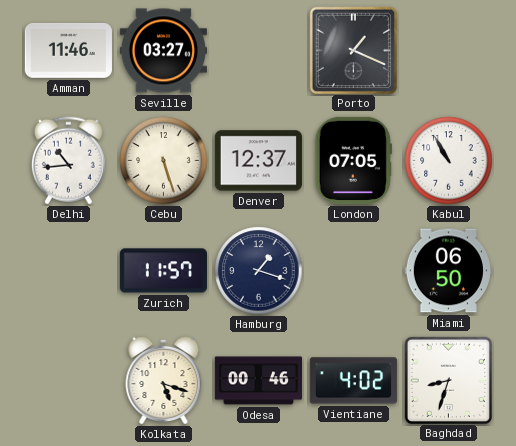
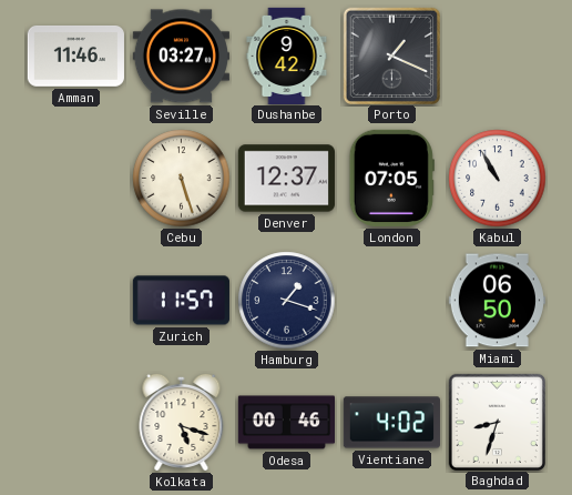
Dushanbe: none -> 9:42
Delhi: 10:44 -> none
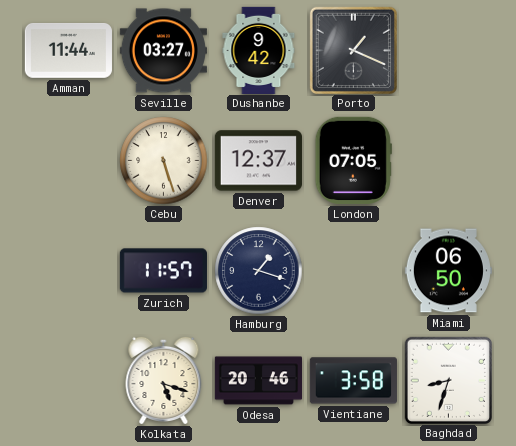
Amman: 11:46 -> 11:44
Kabul: 10:55 -> none
Odesa: 00:46 -> 20:46
Vientiane: 4:02 -> 3:58
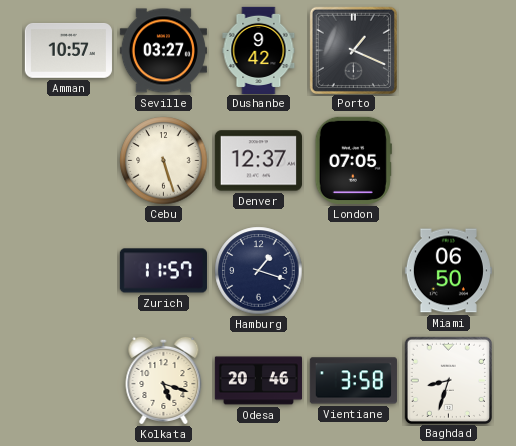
Amman: 11:44 -> 10:57
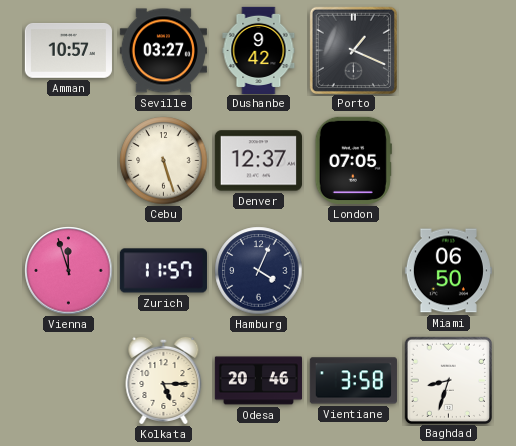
Vienna: none -> 11:57
Hamburg: 1:18 -> 4:04
Kolkata: 5:18 -> 5:15
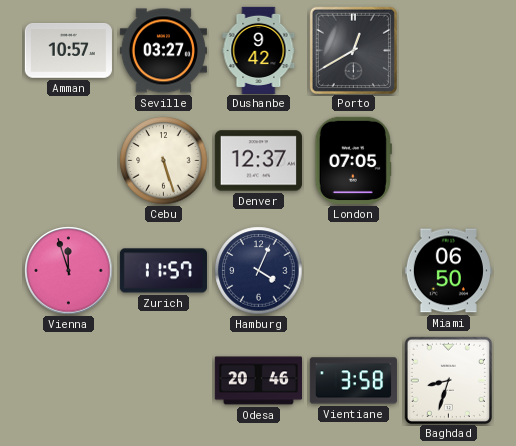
Porto: 1:19 -> 12:40
Kolkata: 5:15 -> none
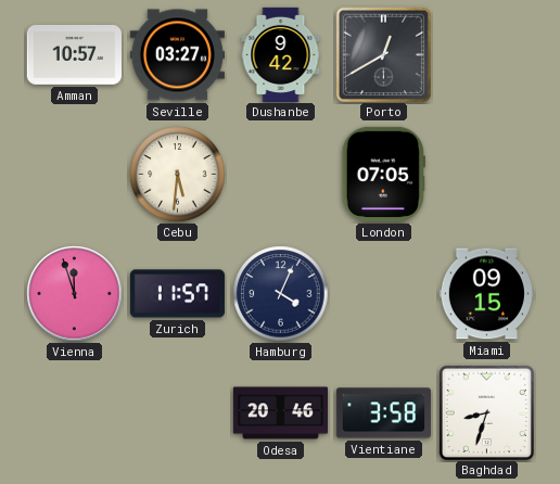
Cebu: 5:27 -> 5:31
Denver: 12:37 -> none
Miami: 06:50 -> 09:15
